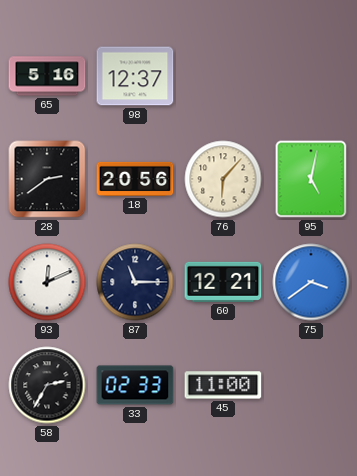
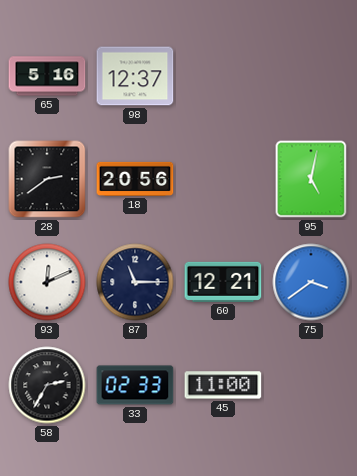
76: 6:07 -> none
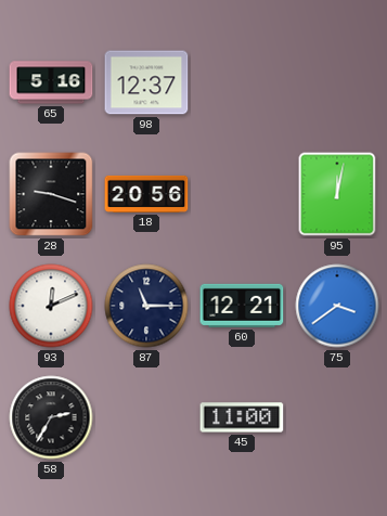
28: 2:39 -> 9:18
95: 5:02 -> 12:02
33: 02:33 -> none
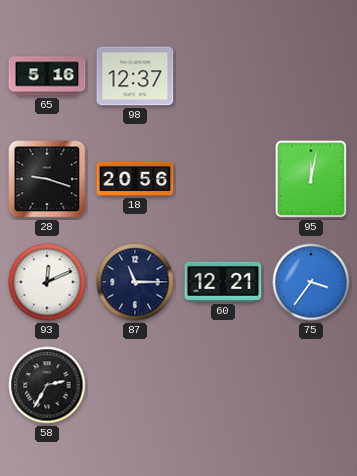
75: 3:39 -> 3:36
45: 11:00 -> none
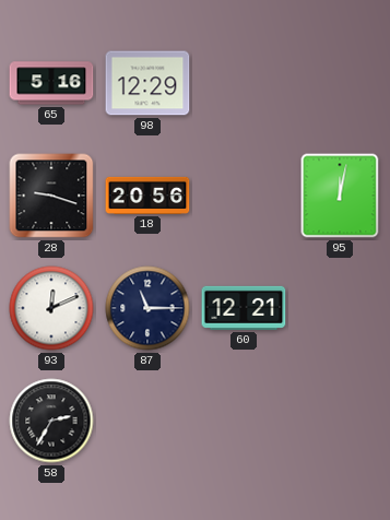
98: 12:37 -> 12:29
75: 3:36 -> none
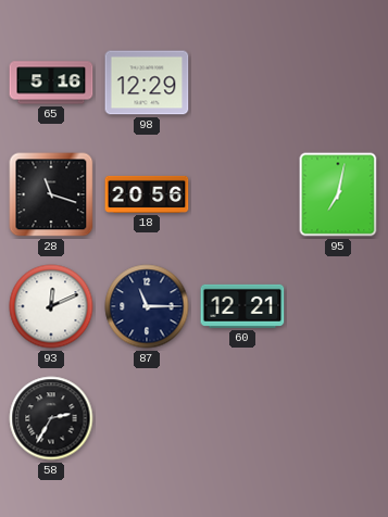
28: 9:18 -> 11:18
95: 12:02 -> 7:02
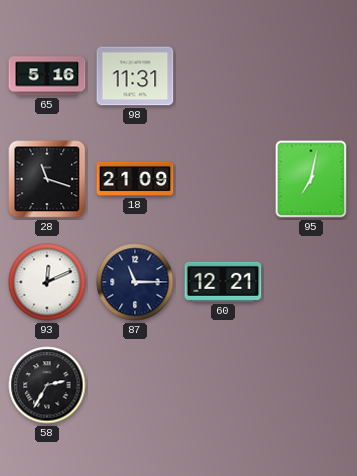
98: 12:29 -> 11:31
18: 20:56 -> 21:09
